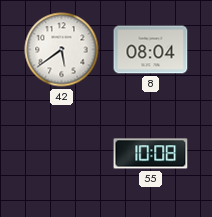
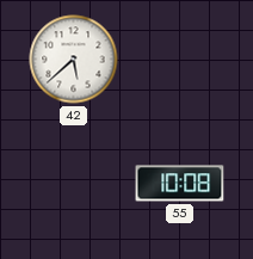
42: 5:39 -> 5:38
8: 08:04 -> none
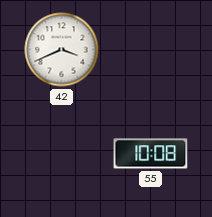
42: 5:38 -> 3:41
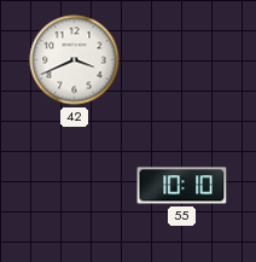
55: 10:08 -> 10:10
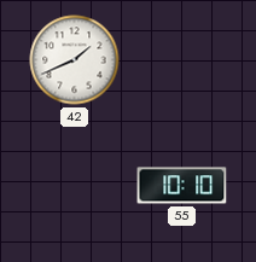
42: 3:41 -> 1:41
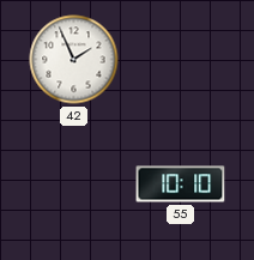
42: 1:41 -> 1:56
